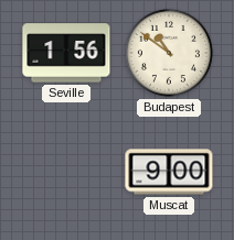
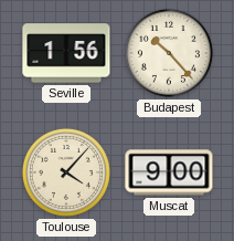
Budapest: 10:51 -> 10:23
Toulouse: none -> 4:07
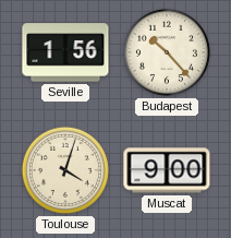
Toulouse: 4:07 -> 4:03
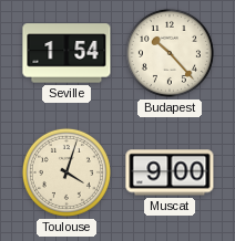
Seville: 1:56 -> 1:54
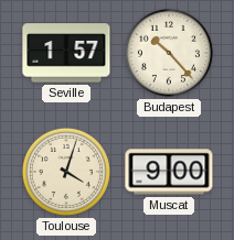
Seville: 1:54 -> 1:57
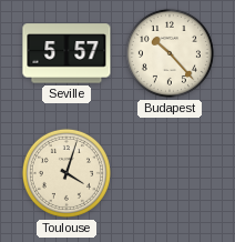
Seville: 1:57 -> 5:57
Muscat: 9:00 -> none
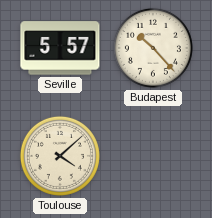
Toulouse: 4:03 -> 4:08
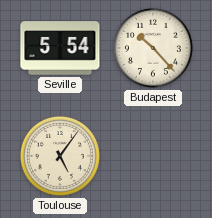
Seville: 5:57 -> 5:54
Toulouse: 4:08 -> 5:06
